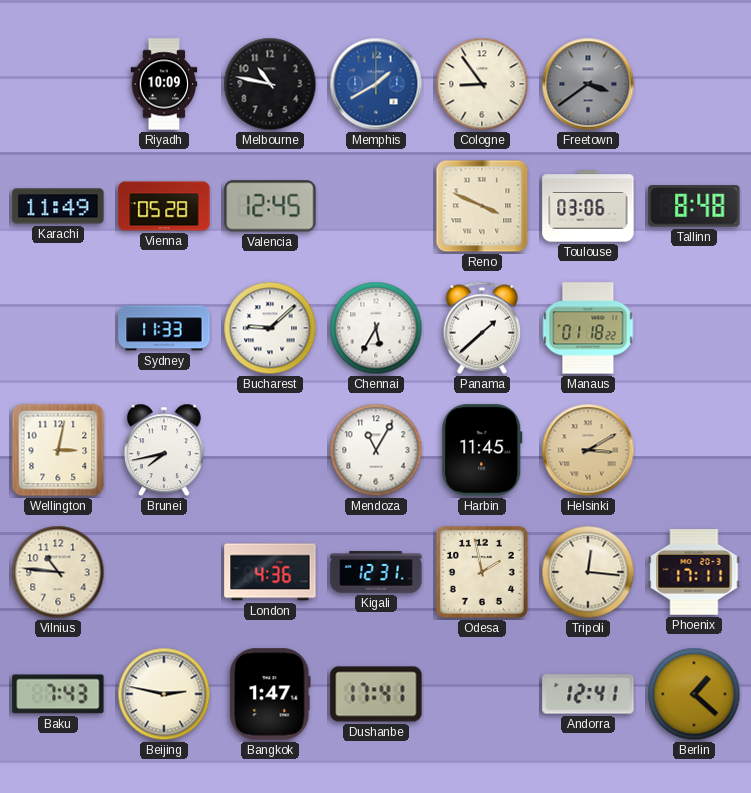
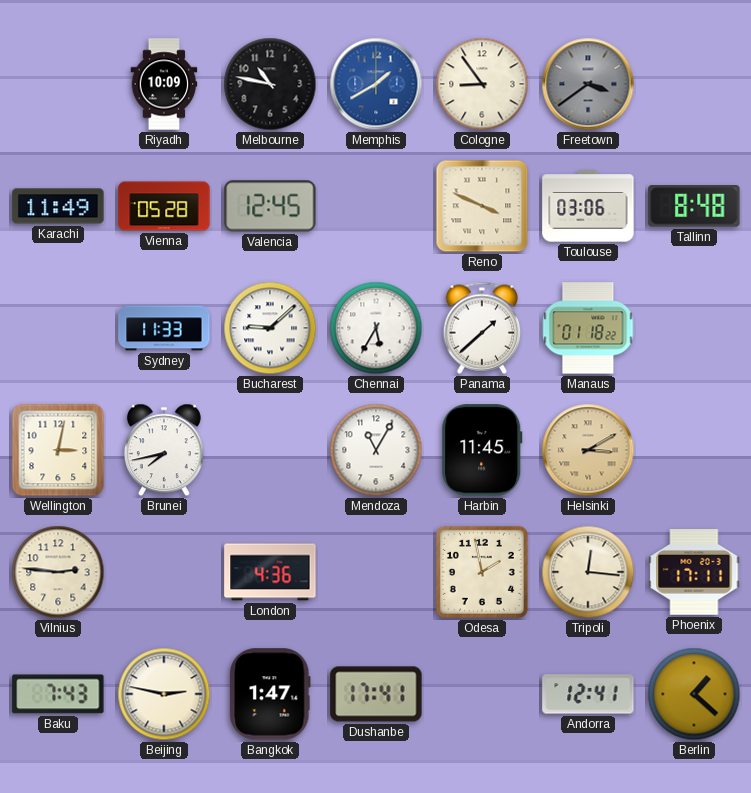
Vilnius: 10:46 -> 2:46
Kigali: 12:31 -> none
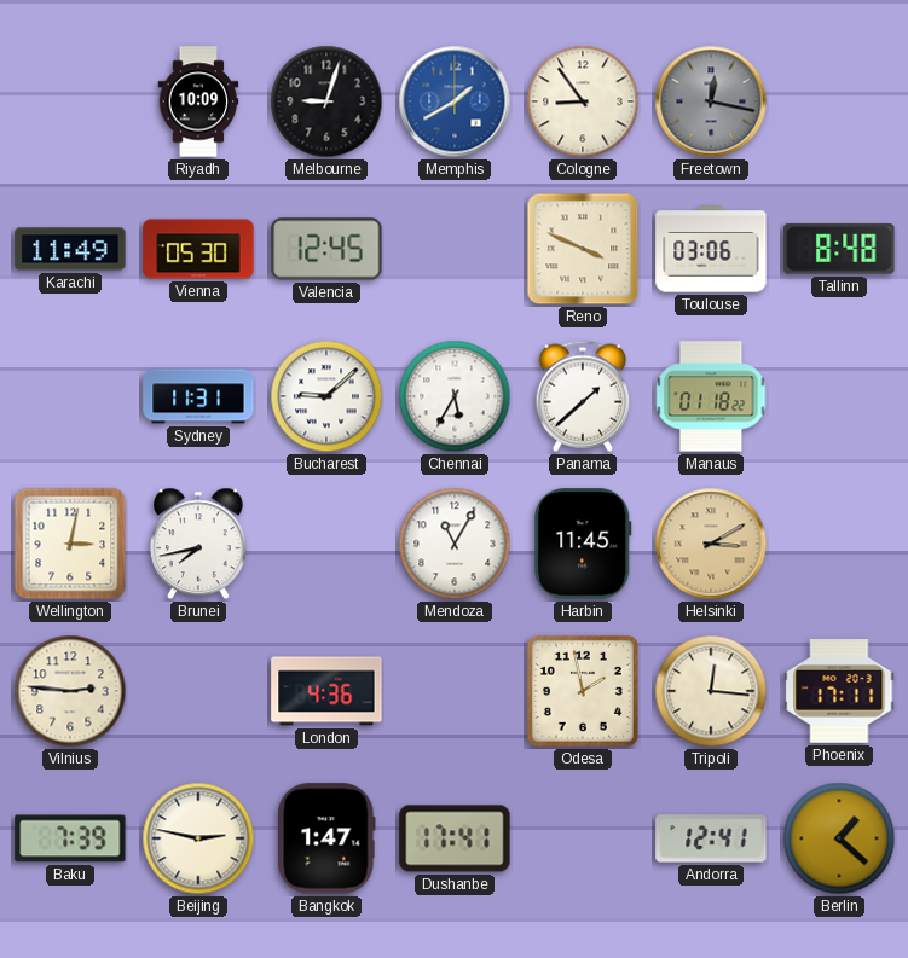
Melbourne: 10:47 -> 9:03
Freetown: 3:39 -> 12:17
Vienna: 05:28 -> 05:30
Sydney: 11:33 -> 11:31
Baku: 7:43 -> 7:39
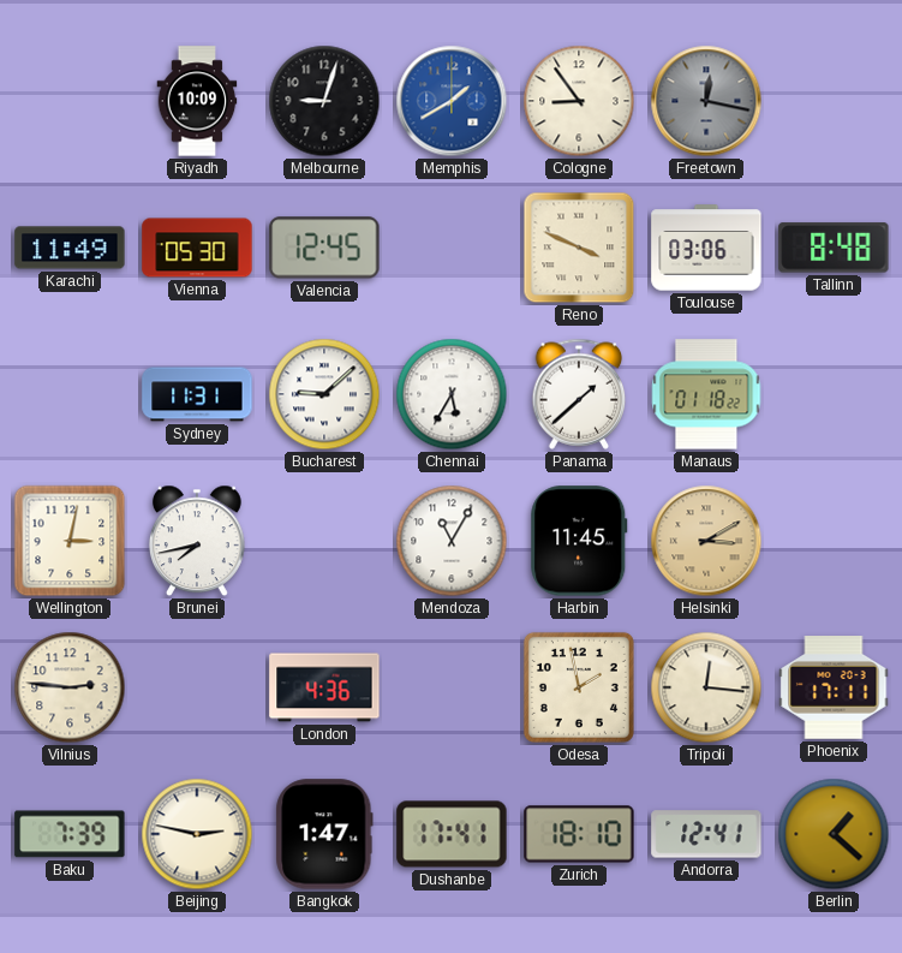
Zurich: none -> 18:10
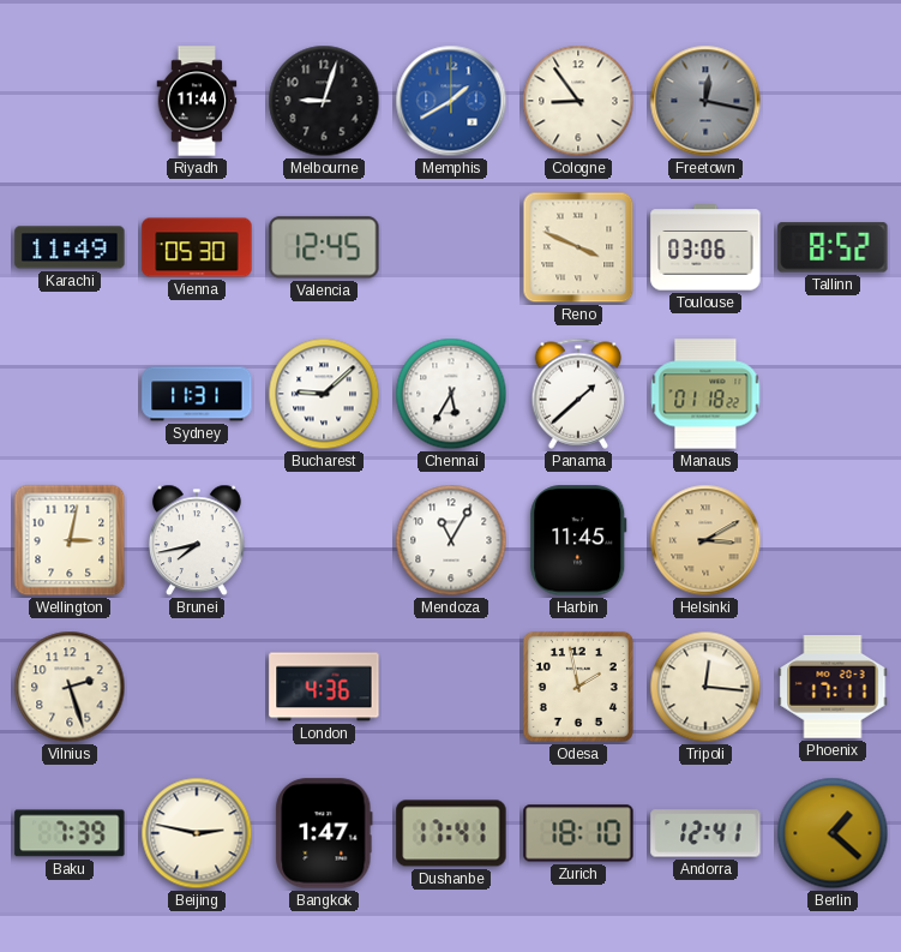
Riyadh: 10:09 -> 11:44
Tallinn: 8:48 -> 8:52
Vilnius: 2:46 -> 2:27
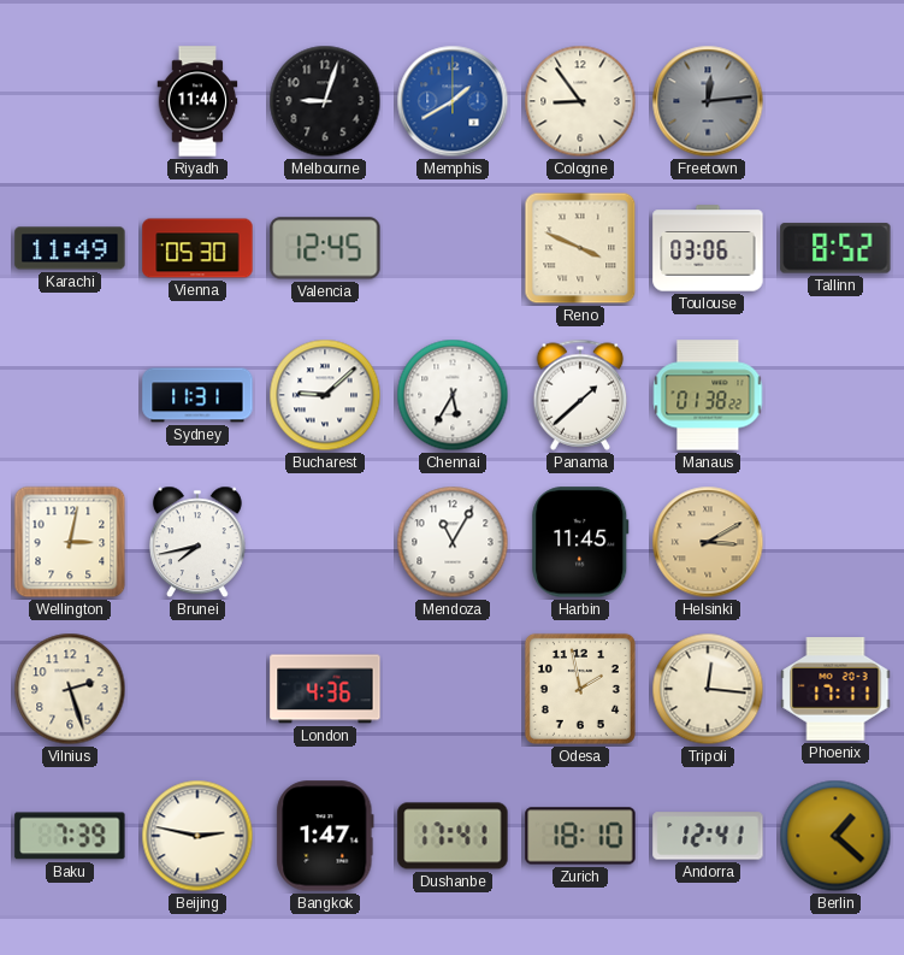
Freetown: 12:17 -> 12:14
Manaus: 01:18 -> 01:38
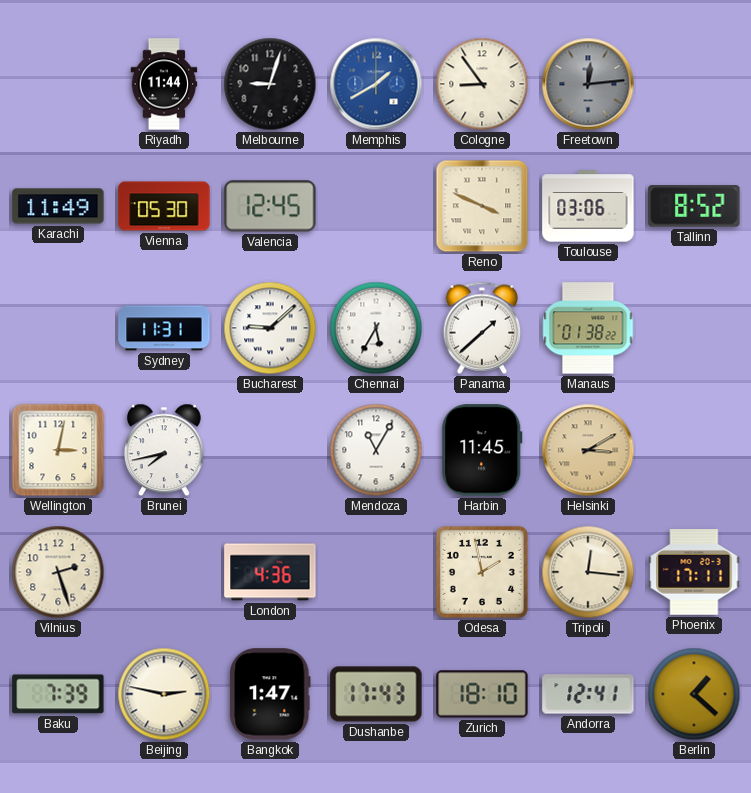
Dushanbe: 17:41 -> 17:43
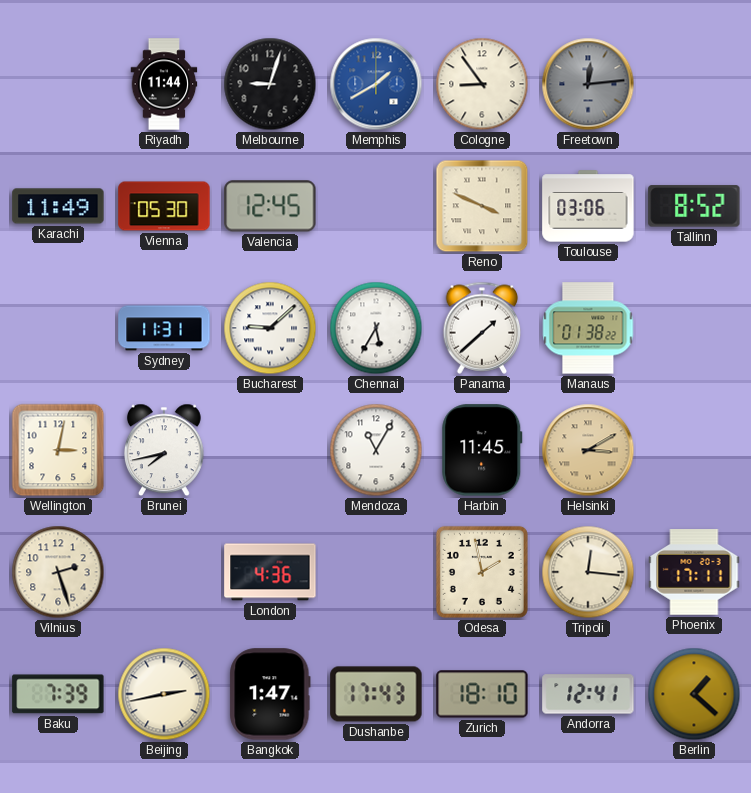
Beijing: 2:47 -> 2:43
